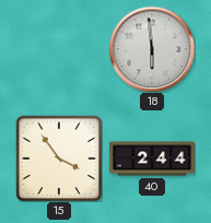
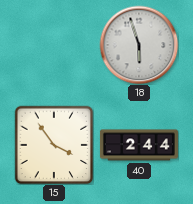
18: 5:59 -> 5:57
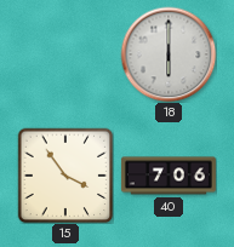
18: 5:57 -> 6:00
40: 2:44 -> 7:06
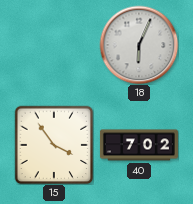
18: 6:00 -> 6:04
40: 7:06 -> 7:02
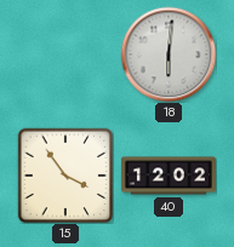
18: 6:04 -> 6:01
40: 7:02 -> 12:02
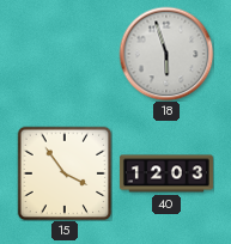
18: 6:01 -> 5:57
40: 12:02 -> 12:03
